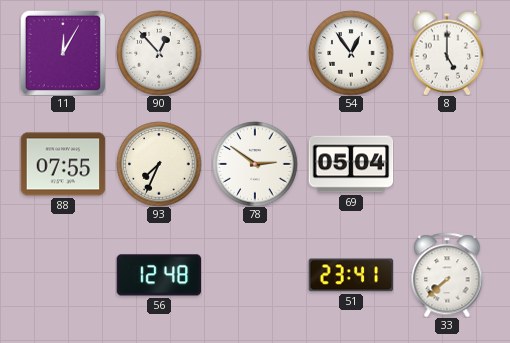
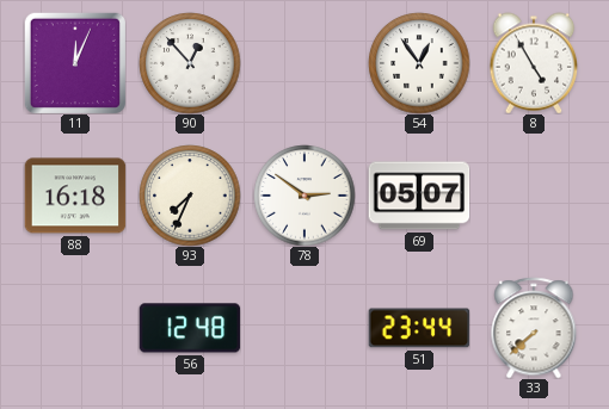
11: 12:05 -> 12:04
8: 5:00 -> 4:55
88: 07:55 -> 16:18
69: 05:04 -> 05:07
51: 23:41 -> 23:44
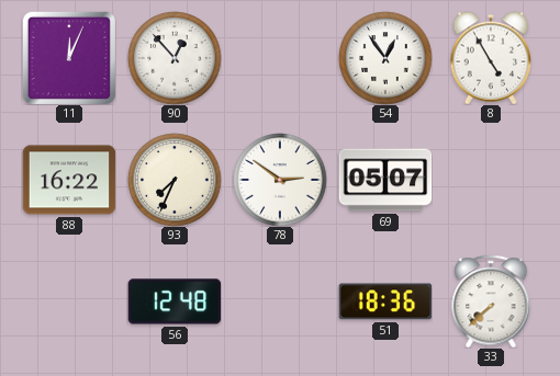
88: 16:18 -> 16:22
51: 23:44 -> 18:36
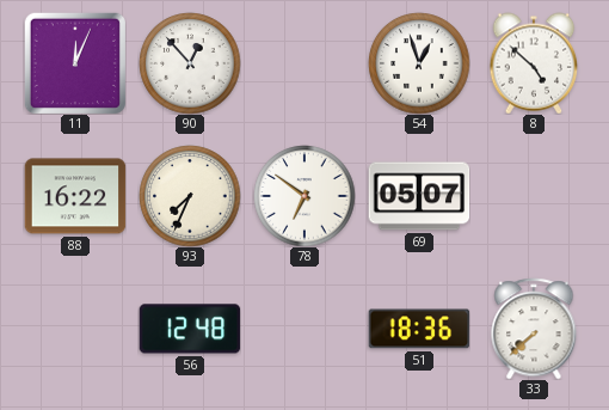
54: 12:54 -> 12:57
8: 4:55 -> 4:52
78: 2:51 -> 6:51
